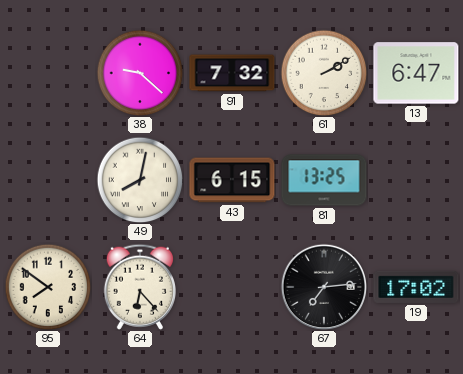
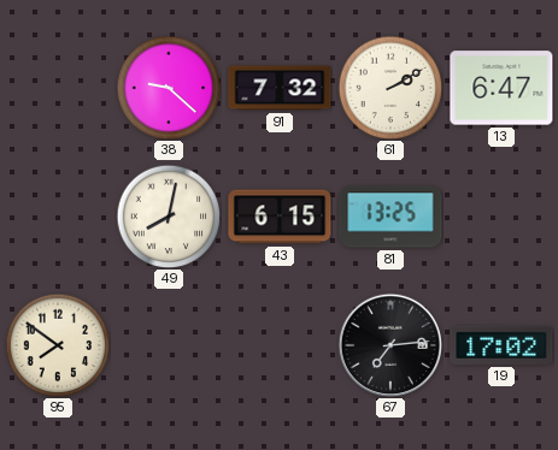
64: 6:23 -> none
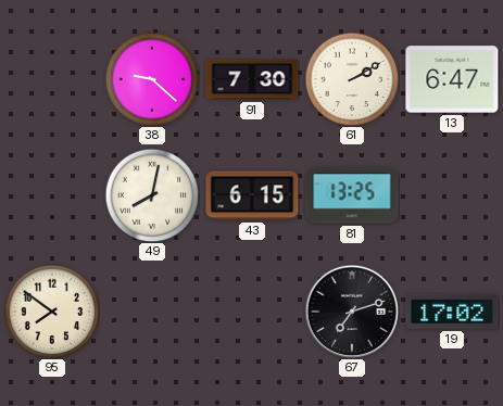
91: 7:32 -> 7:30
67: 7:14 -> 7:12
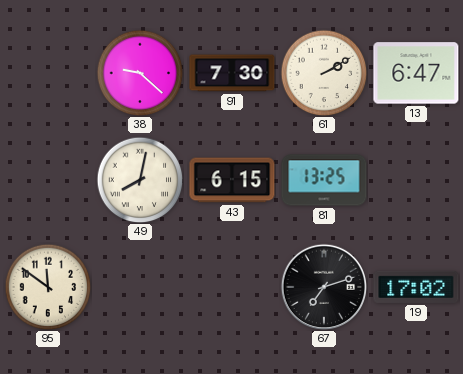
95: 7:51 -> 11:51
